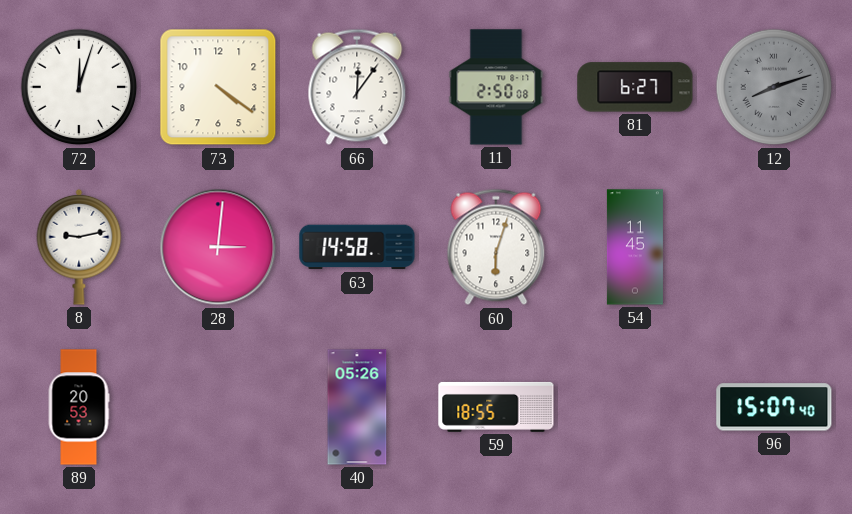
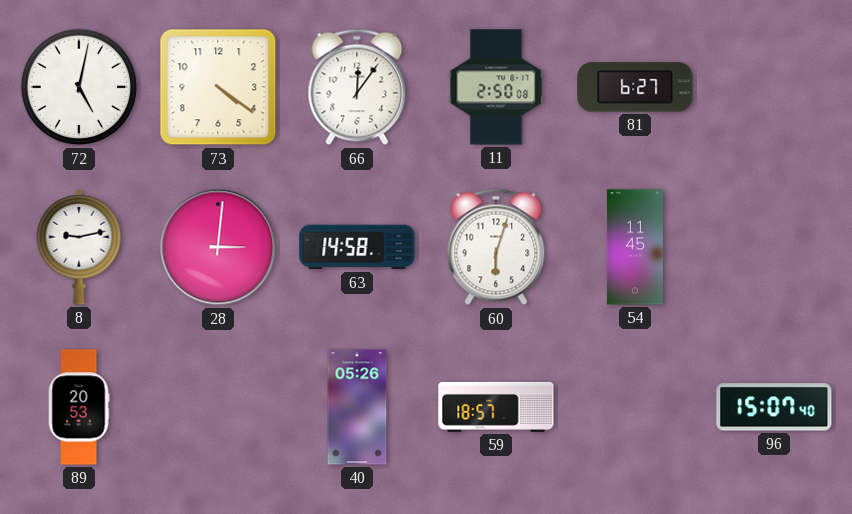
72: 12:03 -> 5:02
12: 8:12 -> none
59: 18:55 -> 18:57
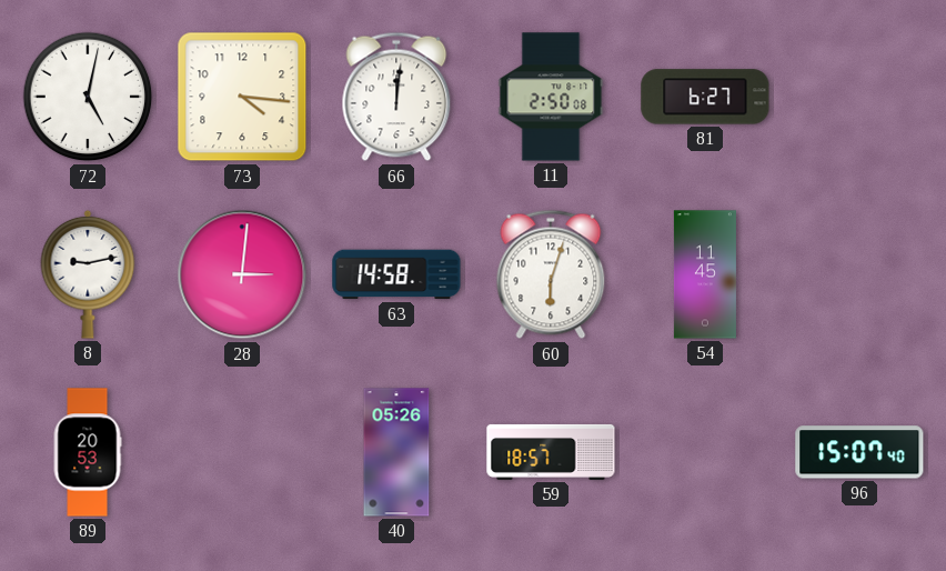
73: 4:21 -> 4:16
66: 12:06 -> 12:01
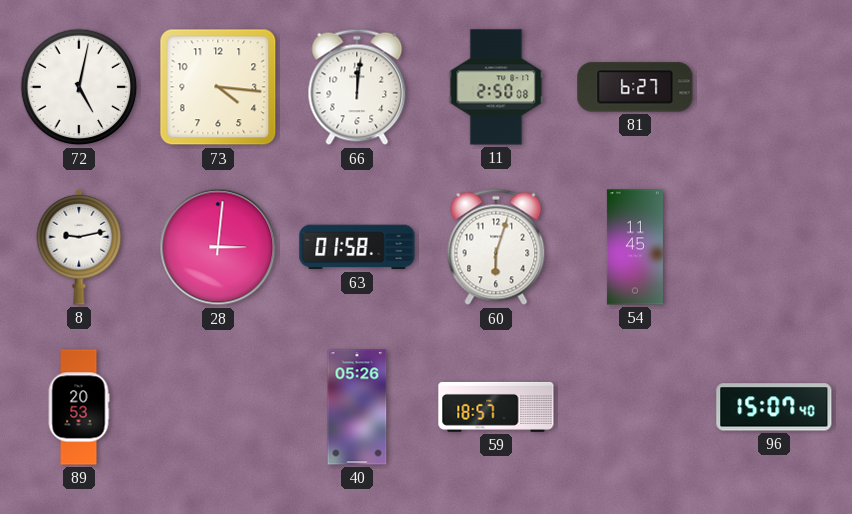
63: 14:58 -> 01:58
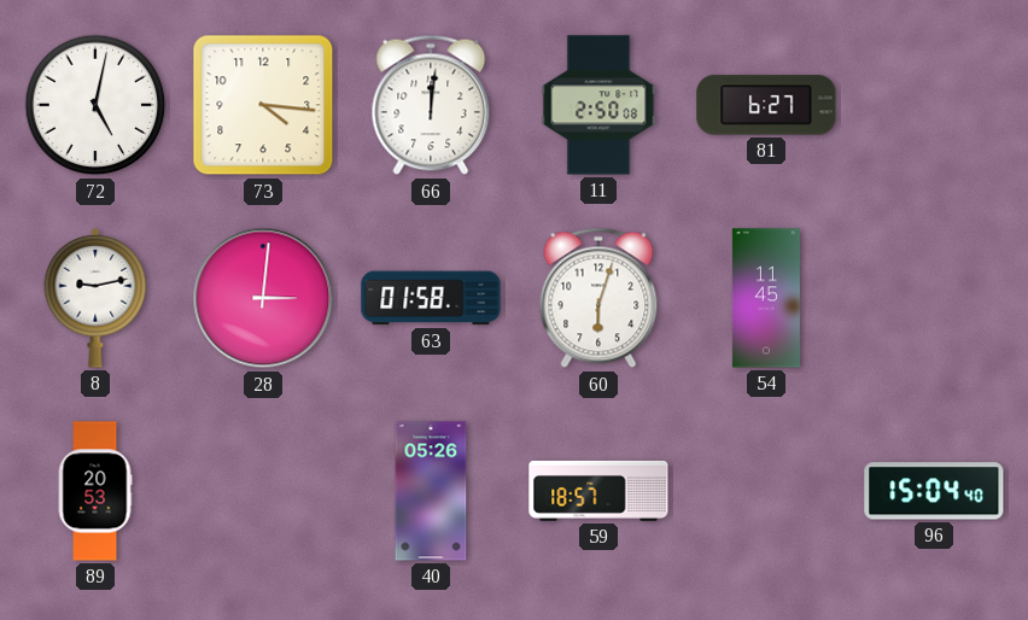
96: 15:07 -> 15:04
